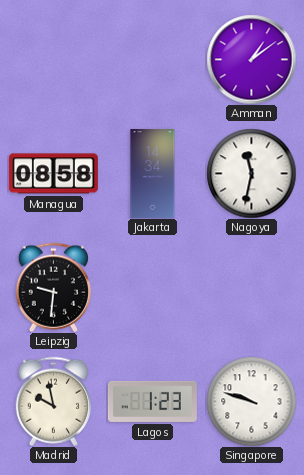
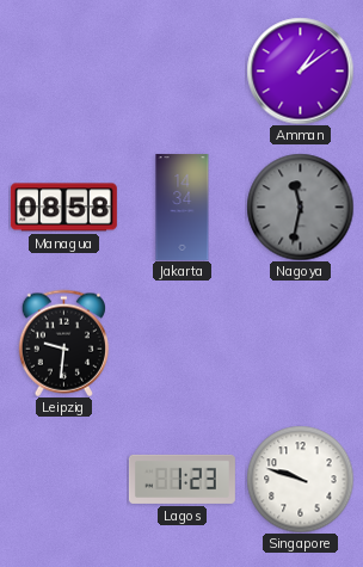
Nagoya dial: white -> grey
Madrid: 9:58 -> none
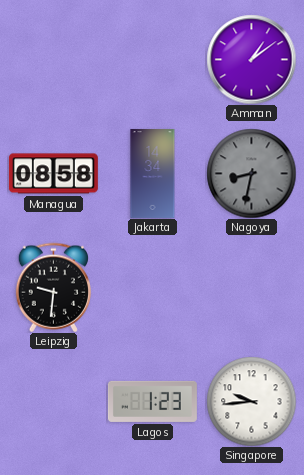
Nagoya: 11:32 -> 8:32
Singapore: 9:48 -> 9:44
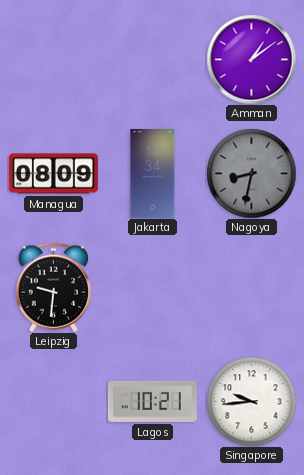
Managua: 08:58 -> 08:09
Lagos: 1:23 -> 10:21
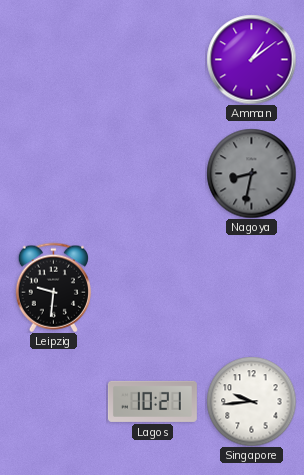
Managua: 08:09 -> none
Jakarta: 14:34 -> none
